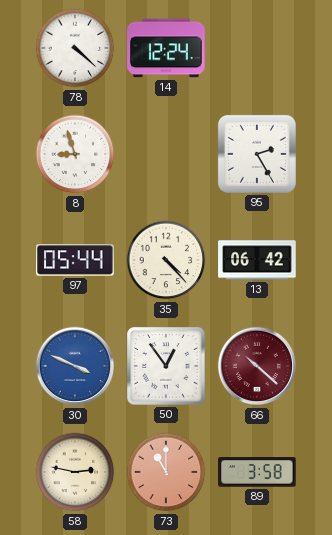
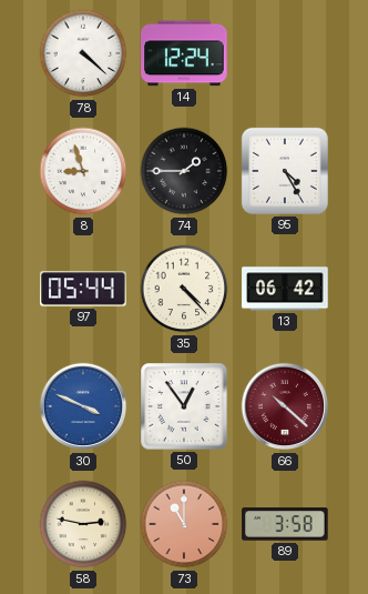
74: none -> 1:45
95: 2:25 -> 4:25
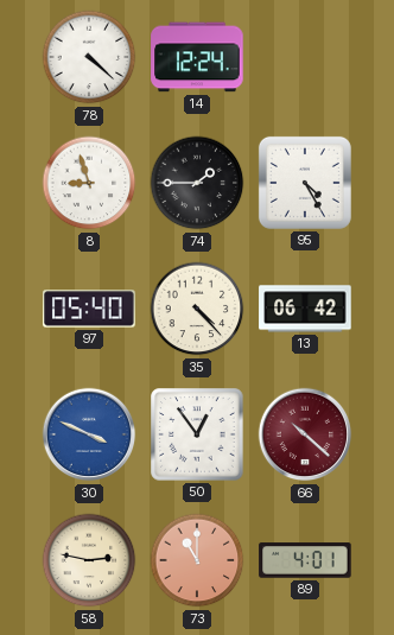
97: 05:44 -> 05:40
89: 3:58 -> 4:01
